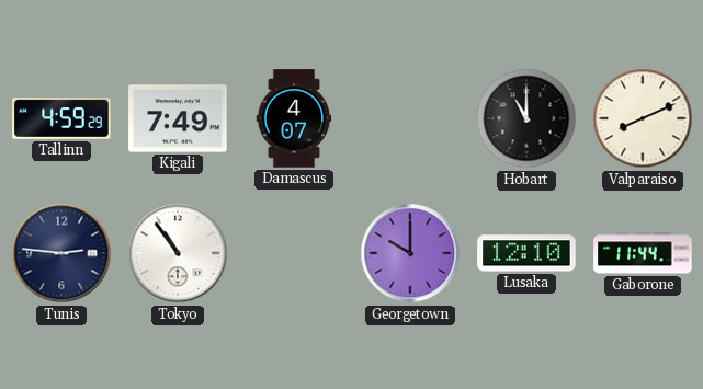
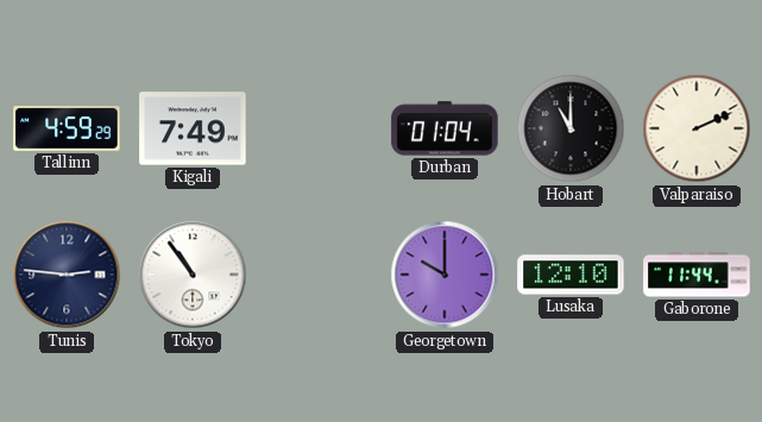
Damascus: 4:07 -> none
Durban: none -> 01:04
Valparaiso: 8:11 -> 2:11
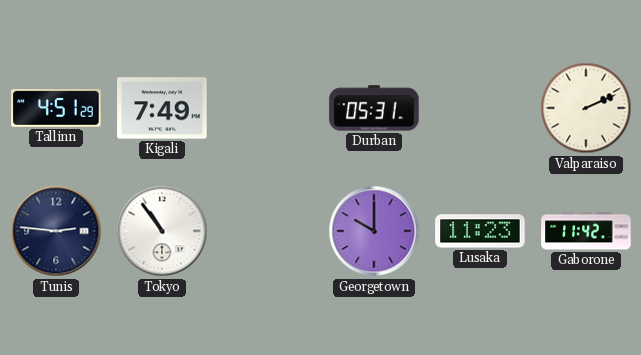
Tallinn: 4:59 -> 4:51
Durban: 01:04 -> 05:31
Hobart: 11:00 -> none
Lusaka: 12:10 -> 11:23
Gaborone: 11:44 -> 11:42
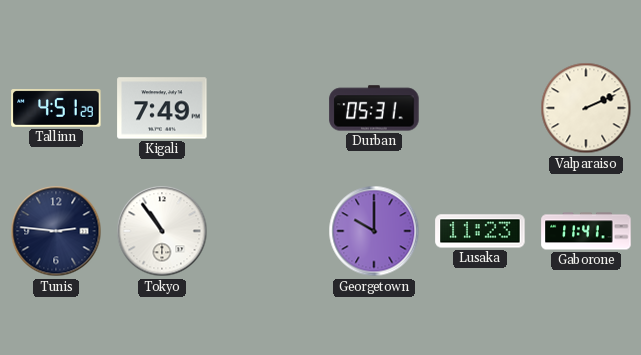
Gaborone: 11:42 -> 11:41
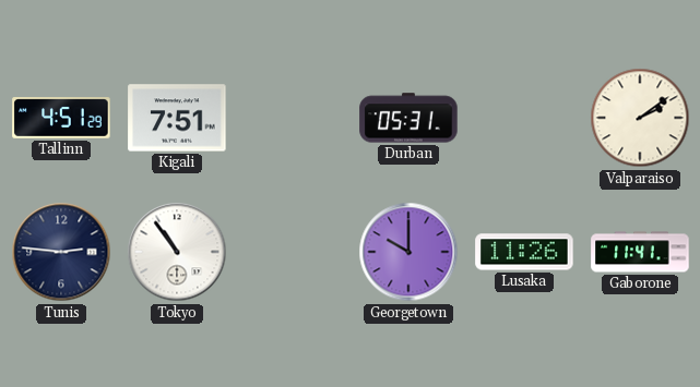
Kigali: 7:49 -> 7:51
Valparaiso: 2:11 -> 2:09
Lusaka: 11:23 -> 11:26
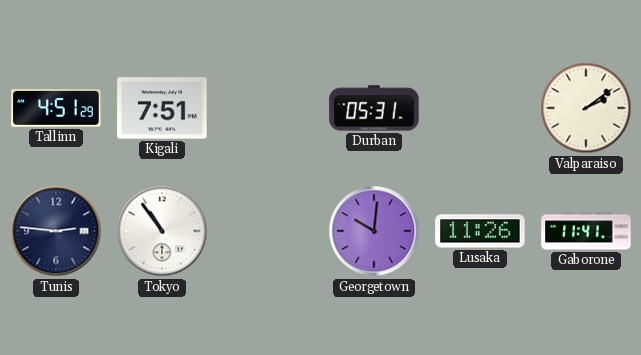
Georgetown: 10:00 -> 10:01
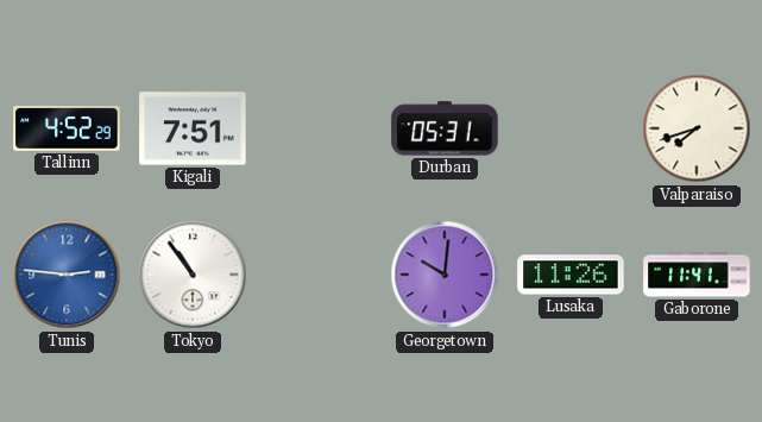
Tallinn: 4:51 -> 4:52
Valparaiso: 2:09 -> 7:42
Tunis dial: navy -> blue
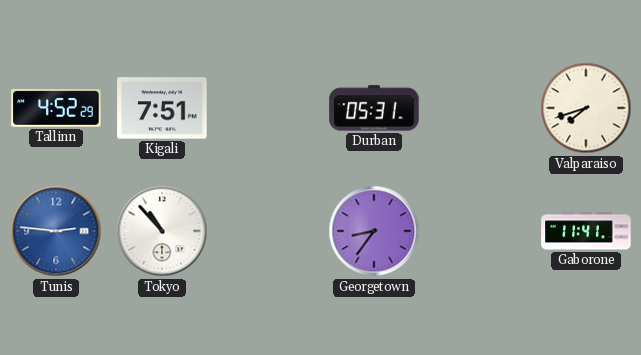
Tokyo: 10:54 -> 10:53
Georgetown: 10:01 -> 8:36
Lusaka: 11:26 -> none
